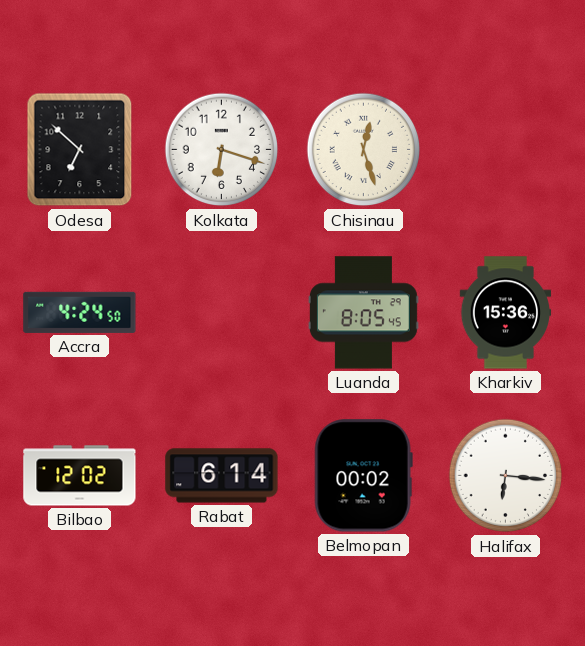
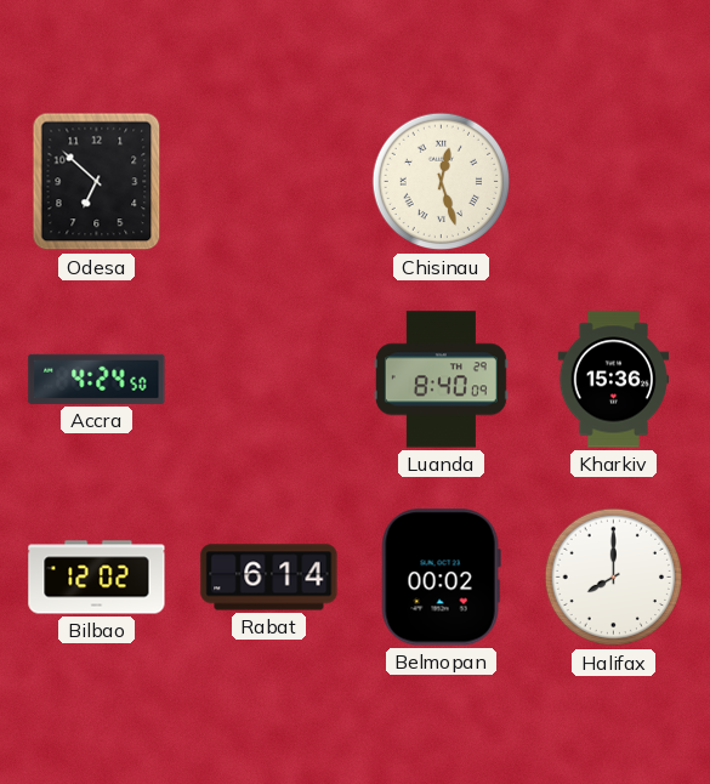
Kolkata: 6:18 -> none
Luanda: 8:05 -> 8:40
Halifax: 6:16 -> 8:00
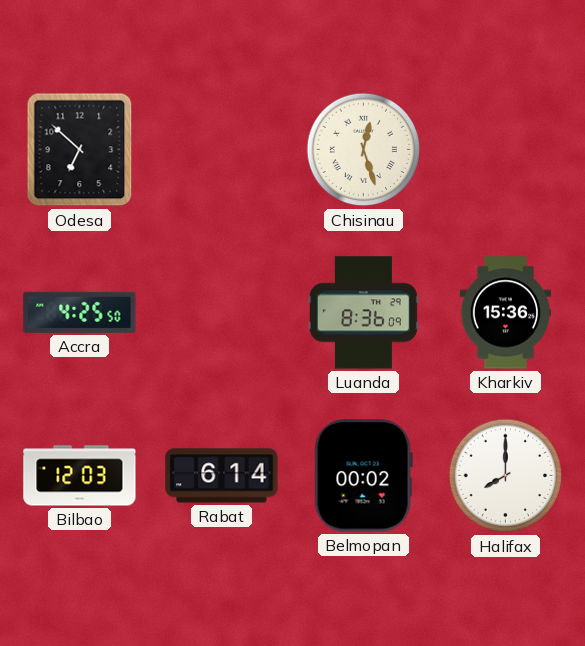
Accra: 4:24 -> 4:25
Luanda: 8:40 -> 8:36
Bilbao: 12:02 -> 12:03
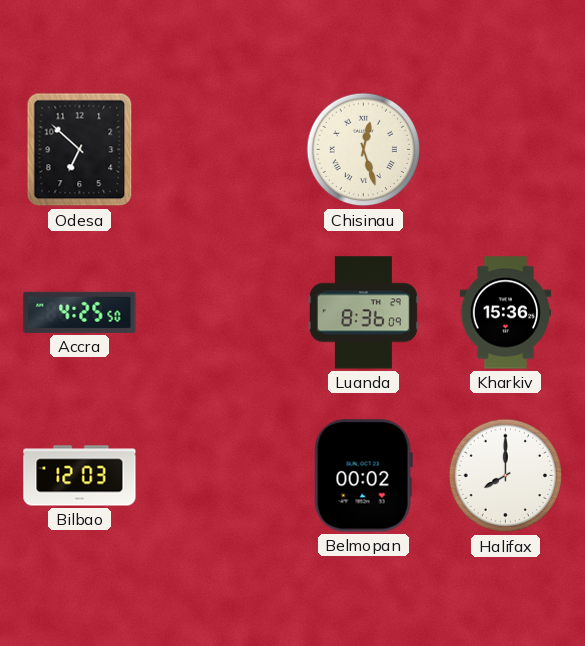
Rabat: 6:14 -> none
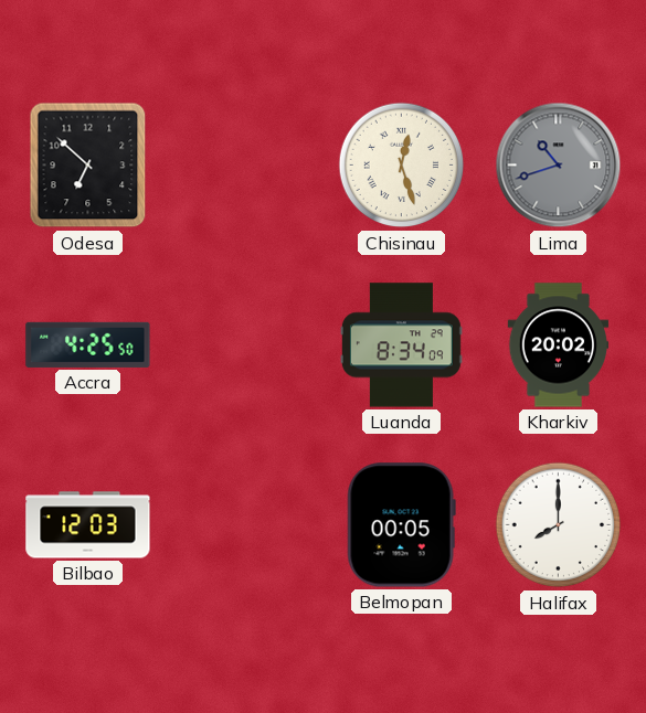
Lima: none -> 10:42
Luanda: 8:36 -> 8:34
Kharkiv: 15:36 -> 20:02
Belmopan: 00:02 -> 00:05
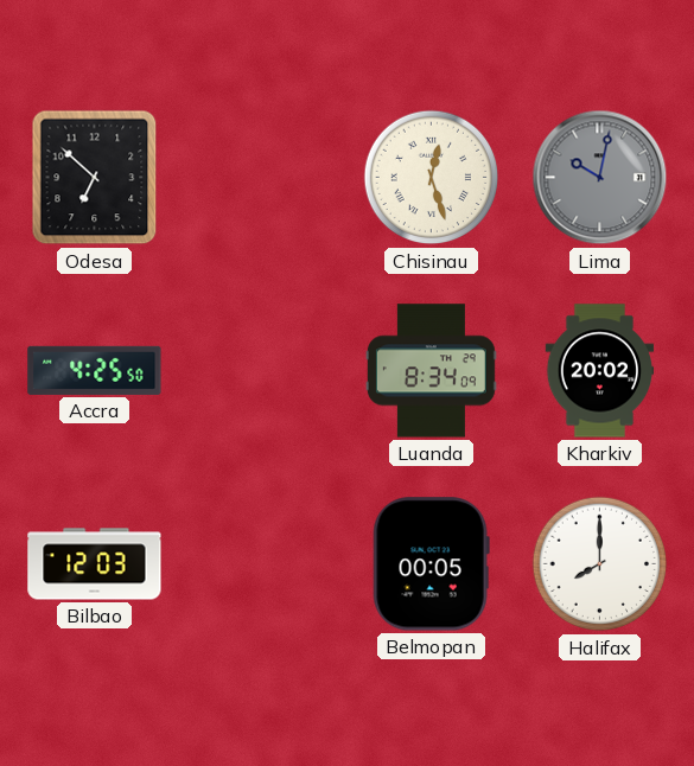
Lima: 10:42 -> 10:02
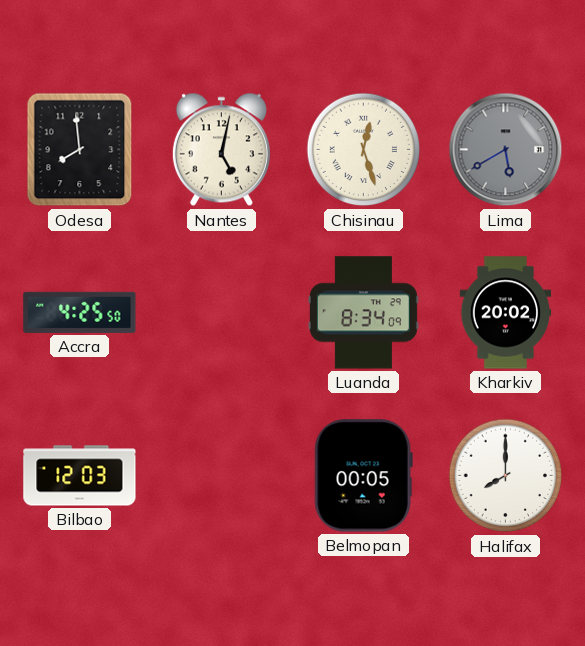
Odesa: 6:52 -> 7:59
Nantes: none -> 5:02
Lima: 10:02 -> 5:40
